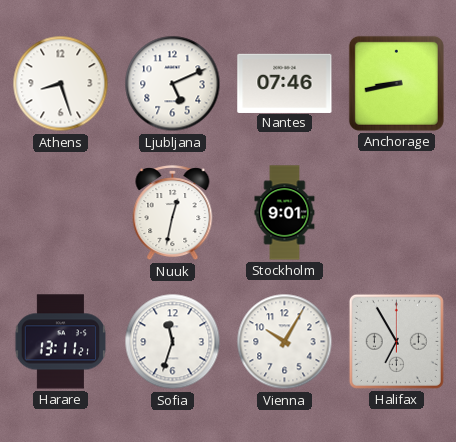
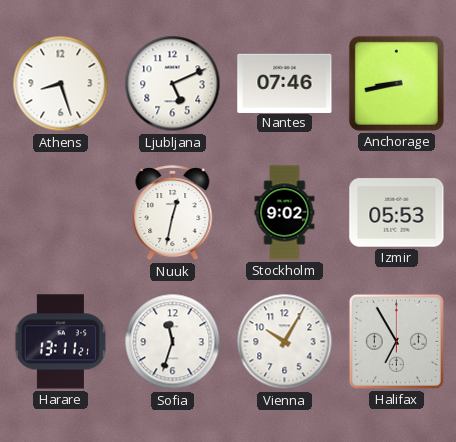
Stockholm: 9:01 -> 9:02
Izmir: none -> 05:53
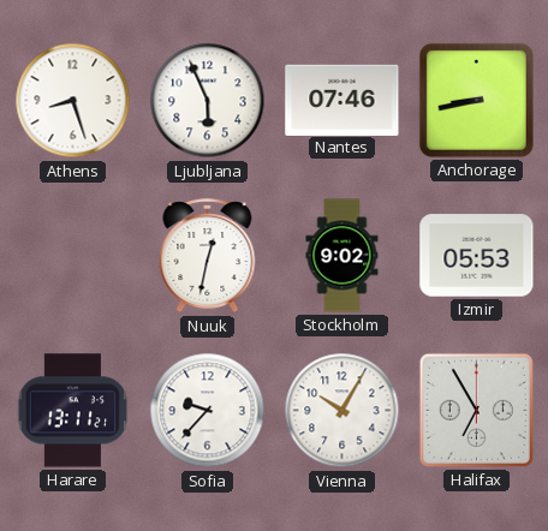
Ljubljana: 5:11 -> 5:56
Sofia: 11:33 -> 9:37
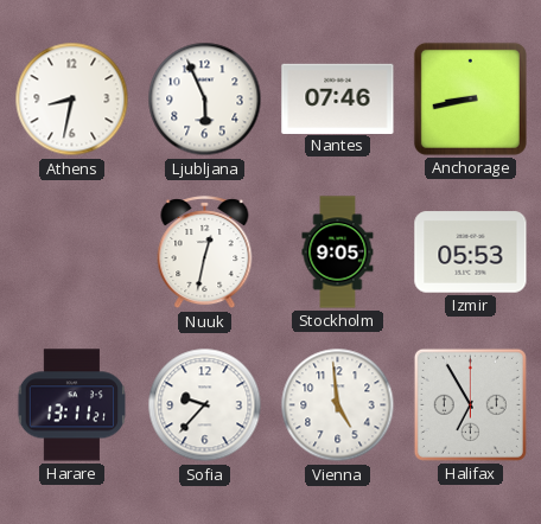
Athens: 8:27 -> 8:32
Stockholm: 9:02 -> 9:05
Vienna: 10:05 -> 4:59
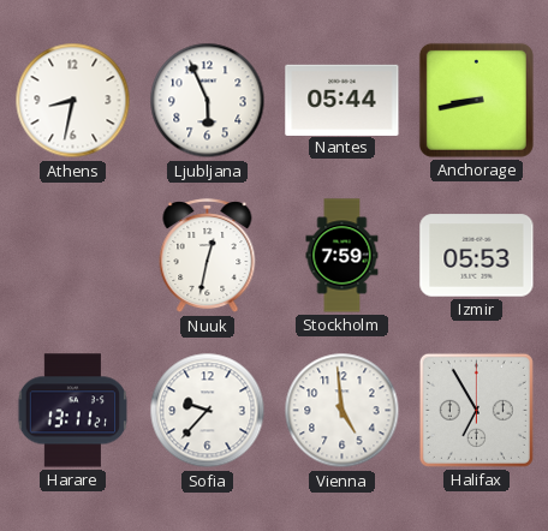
Nantes: 07:46 -> 05:44
Stockholm: 9:05 -> 7:59
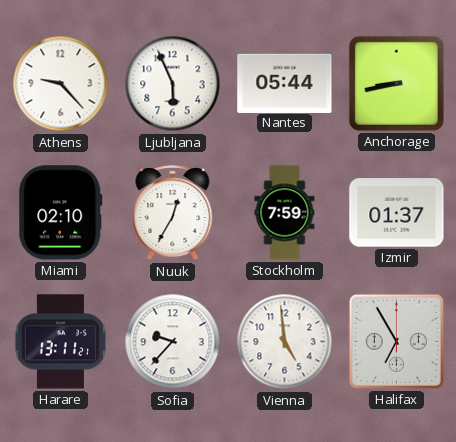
Athens: 8:32 -> 9:23
Miami: none -> 02:10
Nuuk: 12:32 -> 12:35
Izmir: 05:53 -> 01:37
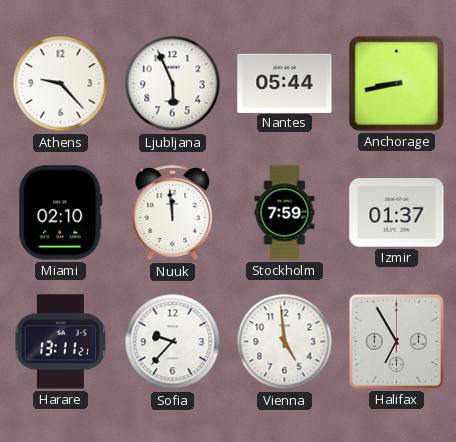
Nuuk: 12:35 -> 11:59
